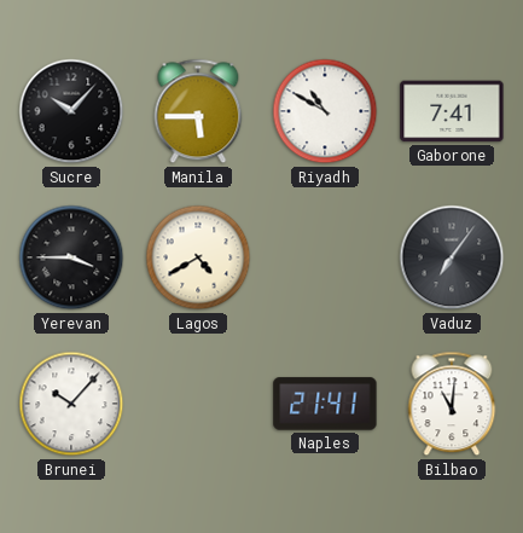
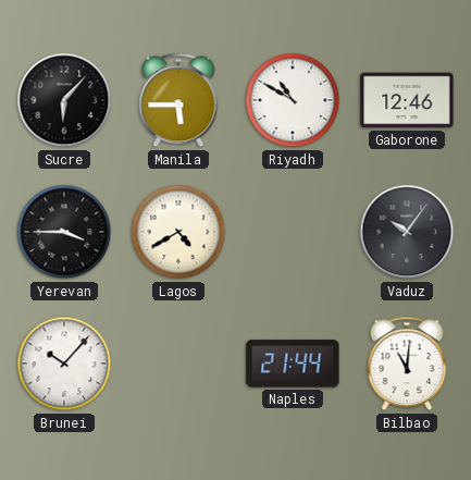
Sucre: 10:07 -> 6:07
Gaborone: 7:41 -> 12:46
Vaduz: 7:06 -> 10:06
Naples: 21:41 -> 21:44
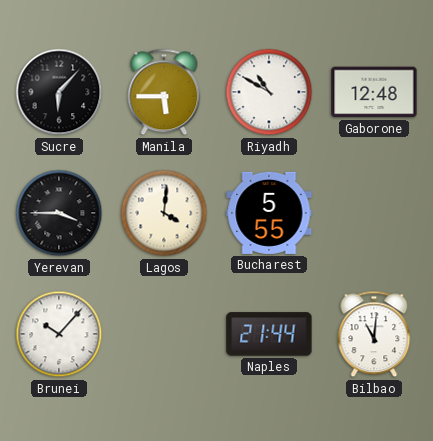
Gaborone: 12:46 -> 12:48
Lagos: 4:40 -> 4:01
Bucharest: none -> 5:55
Vaduz: 10:06 -> none
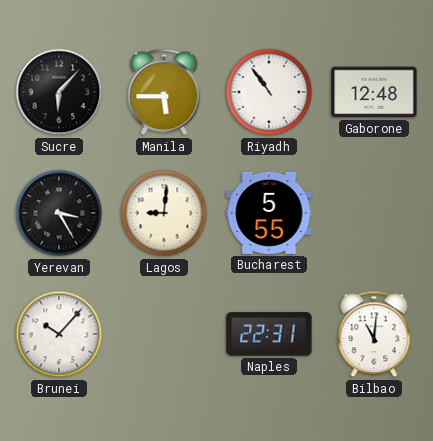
Riyadh: 10:50 -> 10:54
Yerevan: 3:45 -> 3:25
Lagos: 4:01 -> 9:01
Naples: 21:44 -> 22:31
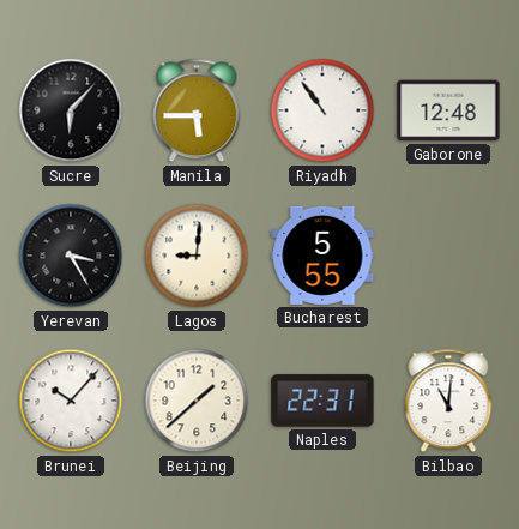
Beijing: none -> 1:38
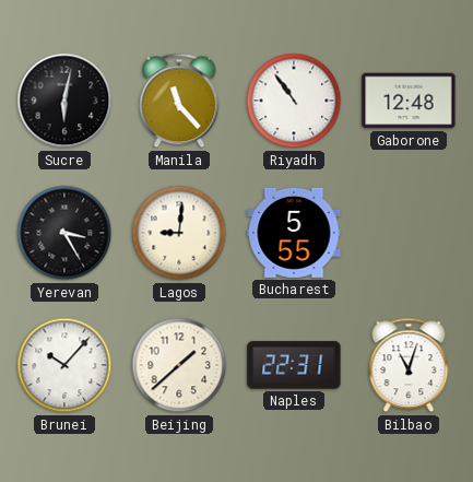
Sucre: 6:07 -> 6:02
Manila: 5:45 -> 11:23
Bilbao: 11:01 -> 11:03
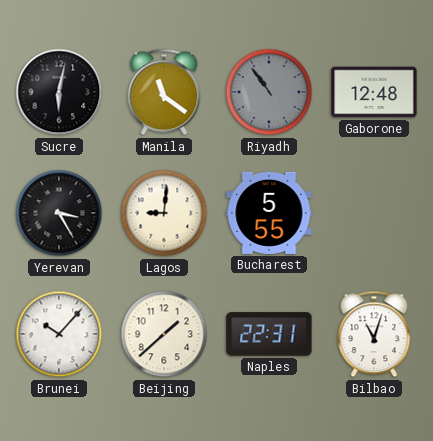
Manila: 11:23 -> 11:21
Riyadh dial: white -> grey
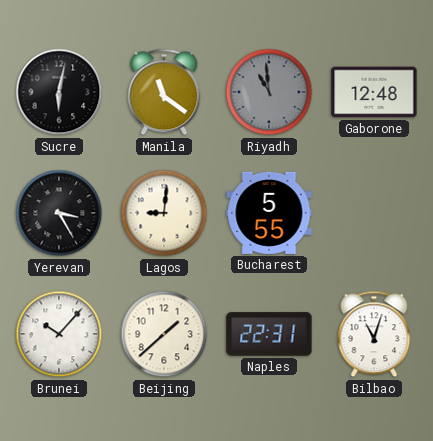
Riyadh: 10:54 -> 10:59
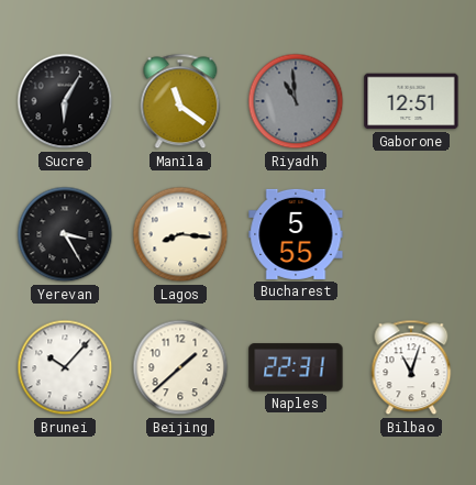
Sucre: 6:02 -> 6:05
Gaborone: 12:48 -> 12:51
Lagos: 9:01 -> 8:16
